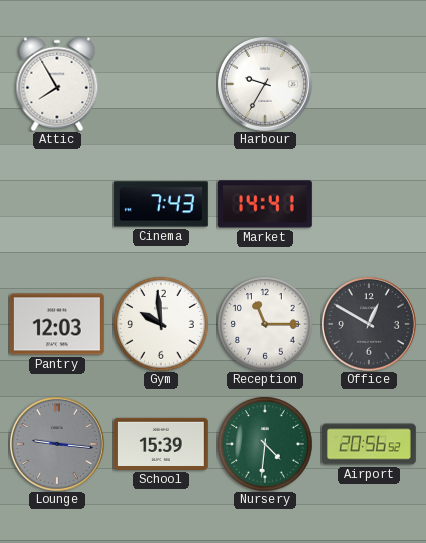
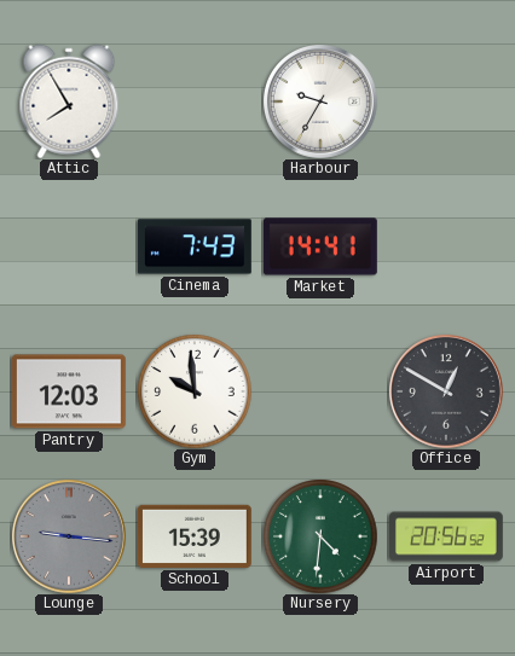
Reception: 11:15 -> none
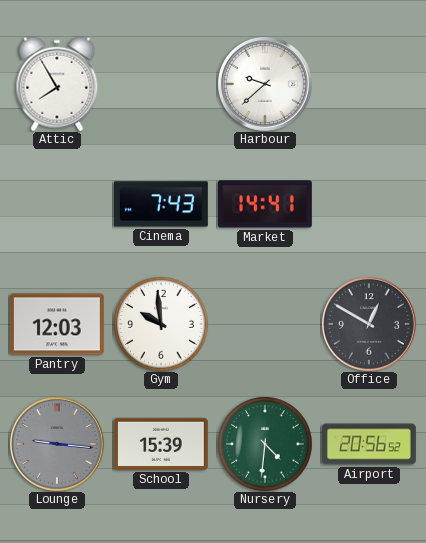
Harbour: 9:35 -> 9:38
